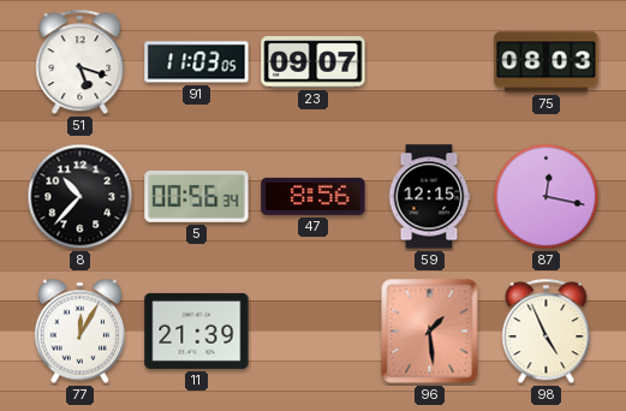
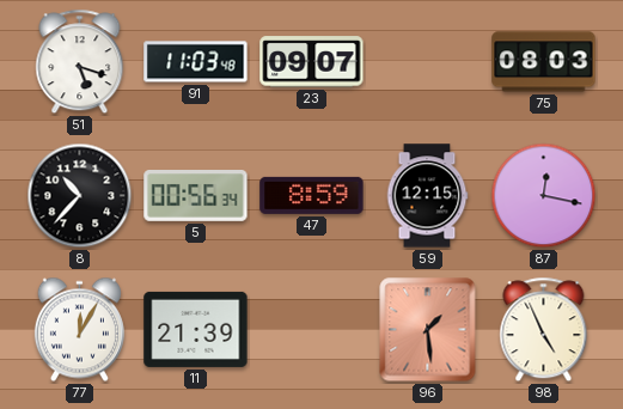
91: 11:03:05 -> 11:03:48
47: 8:56 -> 8:59
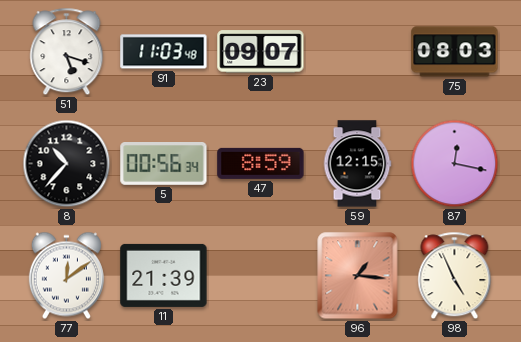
77: 12:05 -> 12:09
96: 1:29 -> 1:16
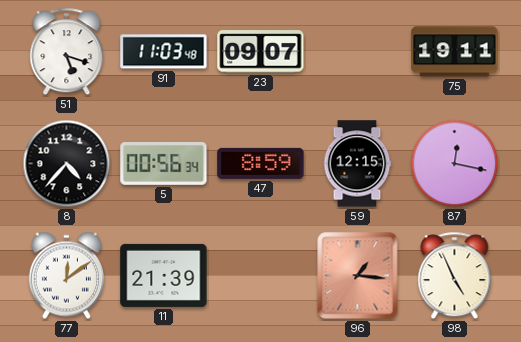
75: 08:03 -> 19:11
8: 10:37 -> 4:37
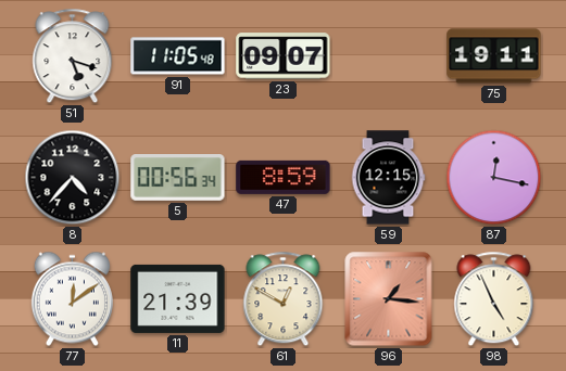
91: 11:03 -> 11:05
61: none -> 12:50
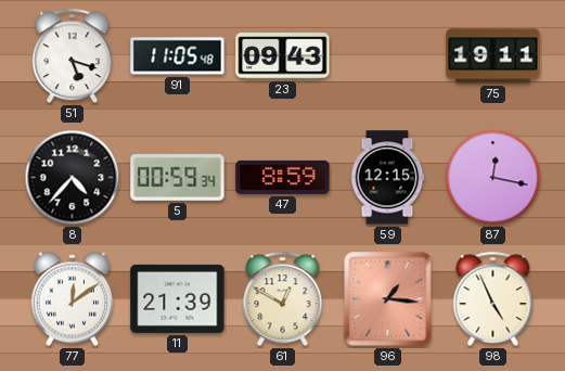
23: 09:07 -> 09:43
5: 00:56 -> 00:59
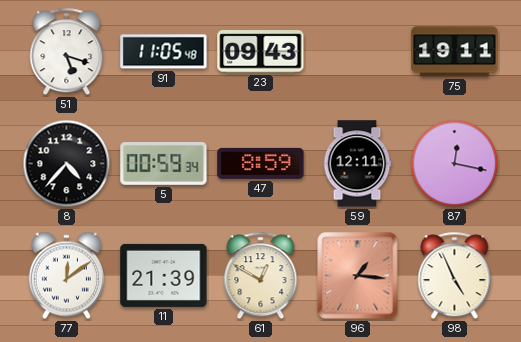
59: 12:15 -> 12:11
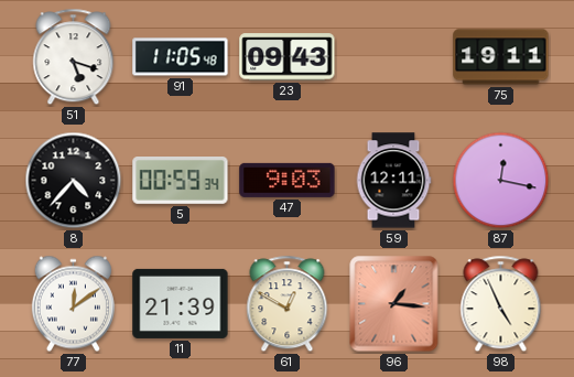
47: 8:59 -> 9:03
